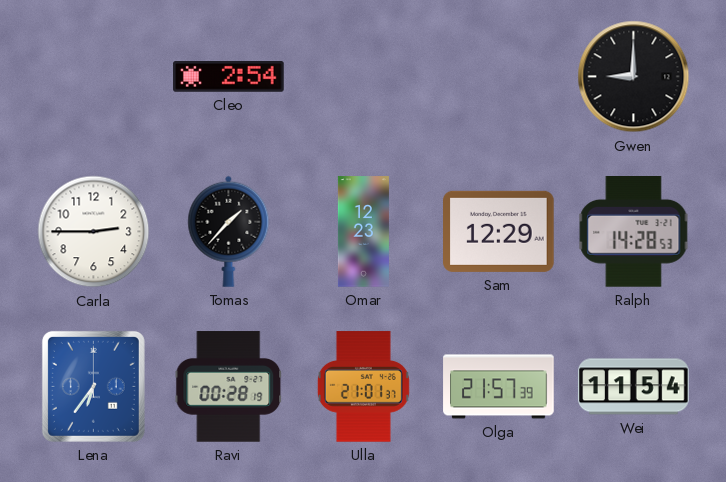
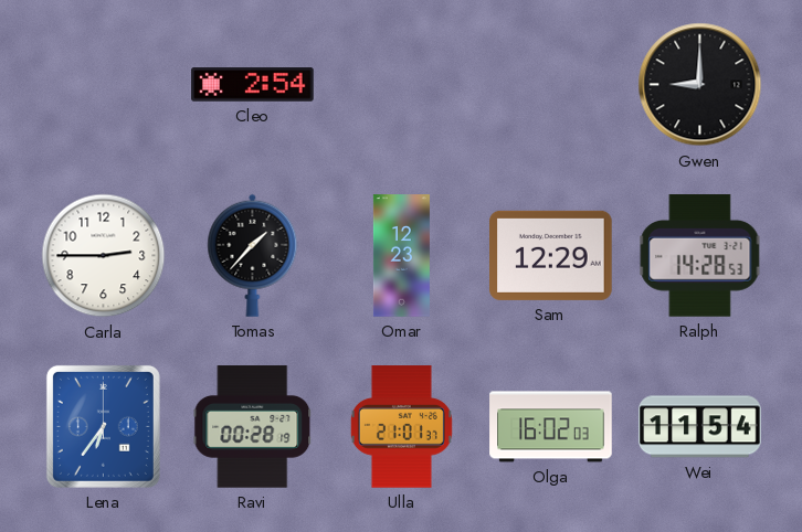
Olga: 21:57 -> 16:02
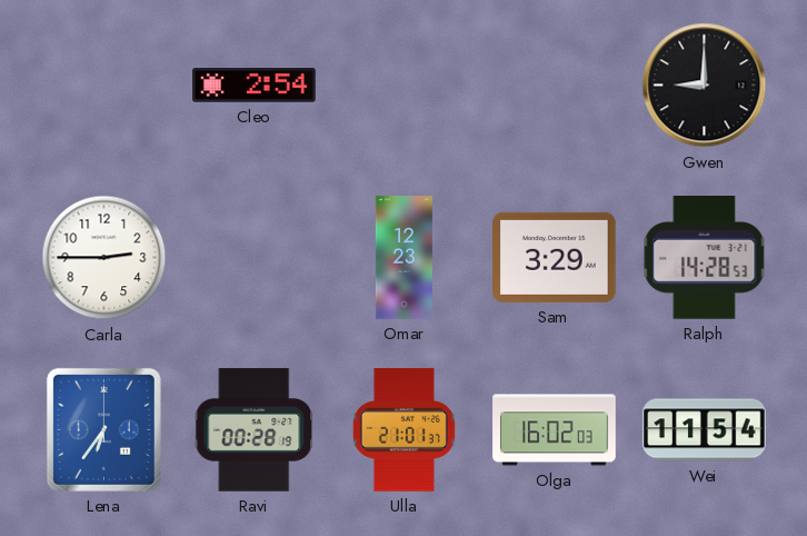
Tomas: 1:37 -> none
Sam: 12:29 -> 3:29
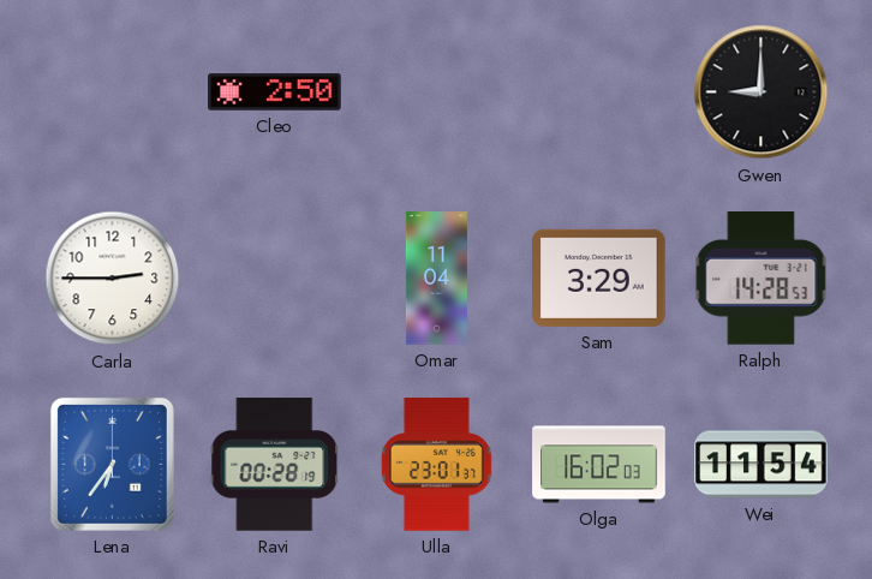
Cleo: 2:54 -> 2:50
Omar: 12:23 -> 11:04
Ulla: 21:01 -> 23:01
